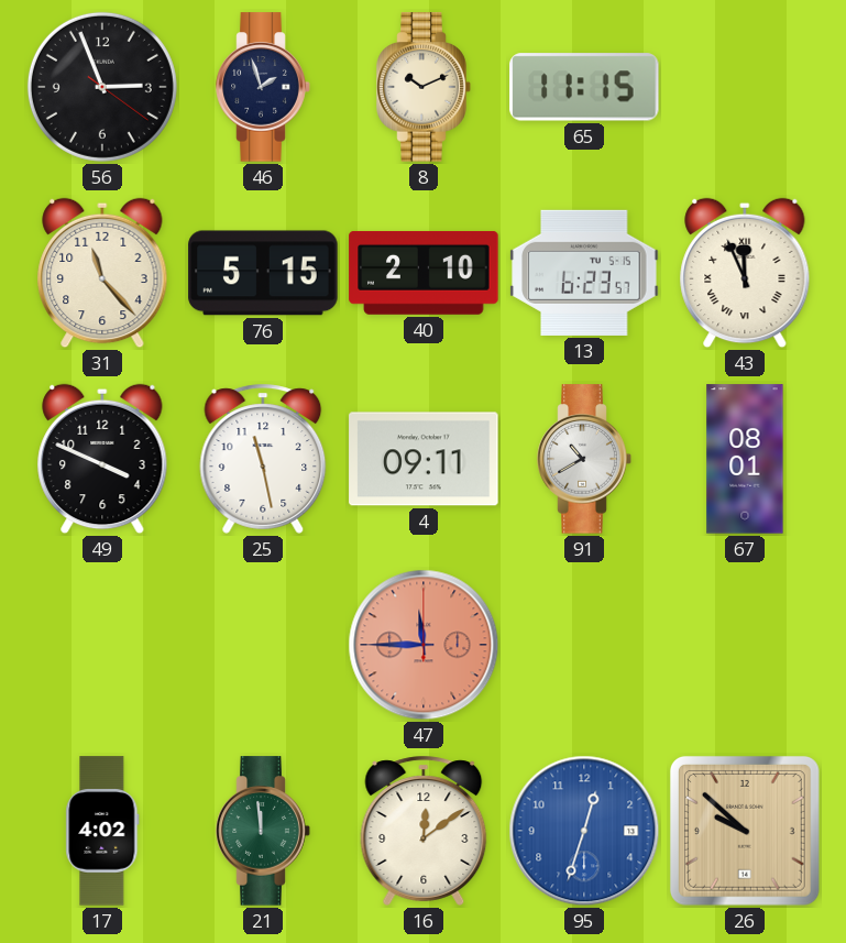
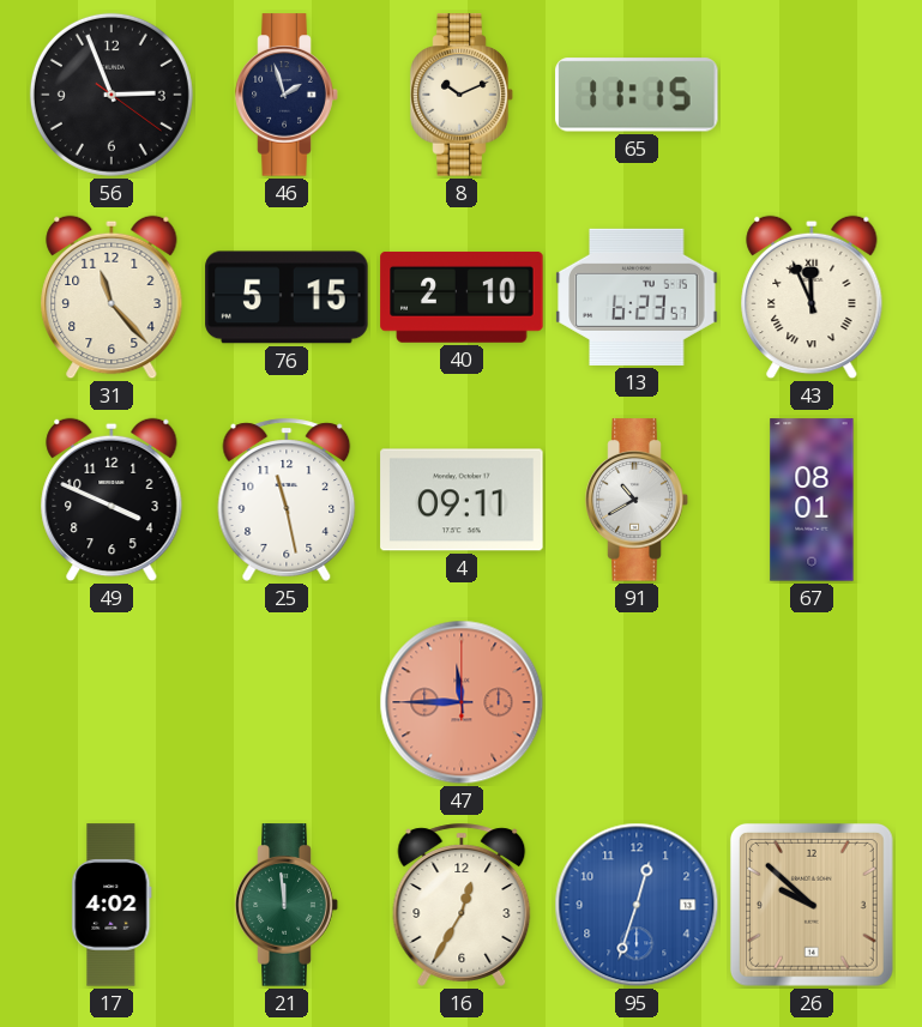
16: 12:09 -> 12:35
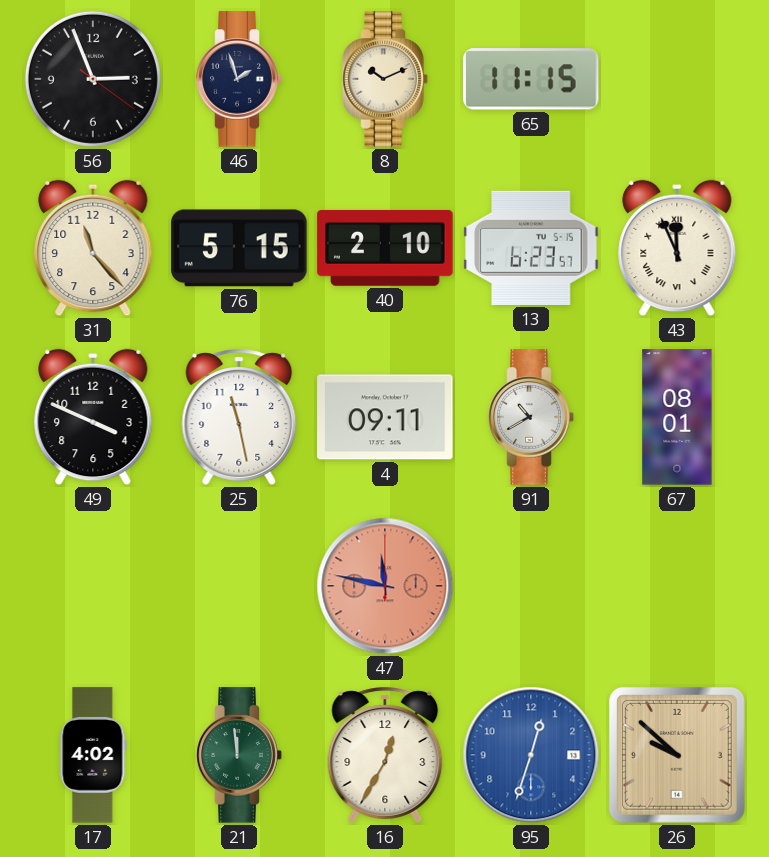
47: 11:45 -> 11:47
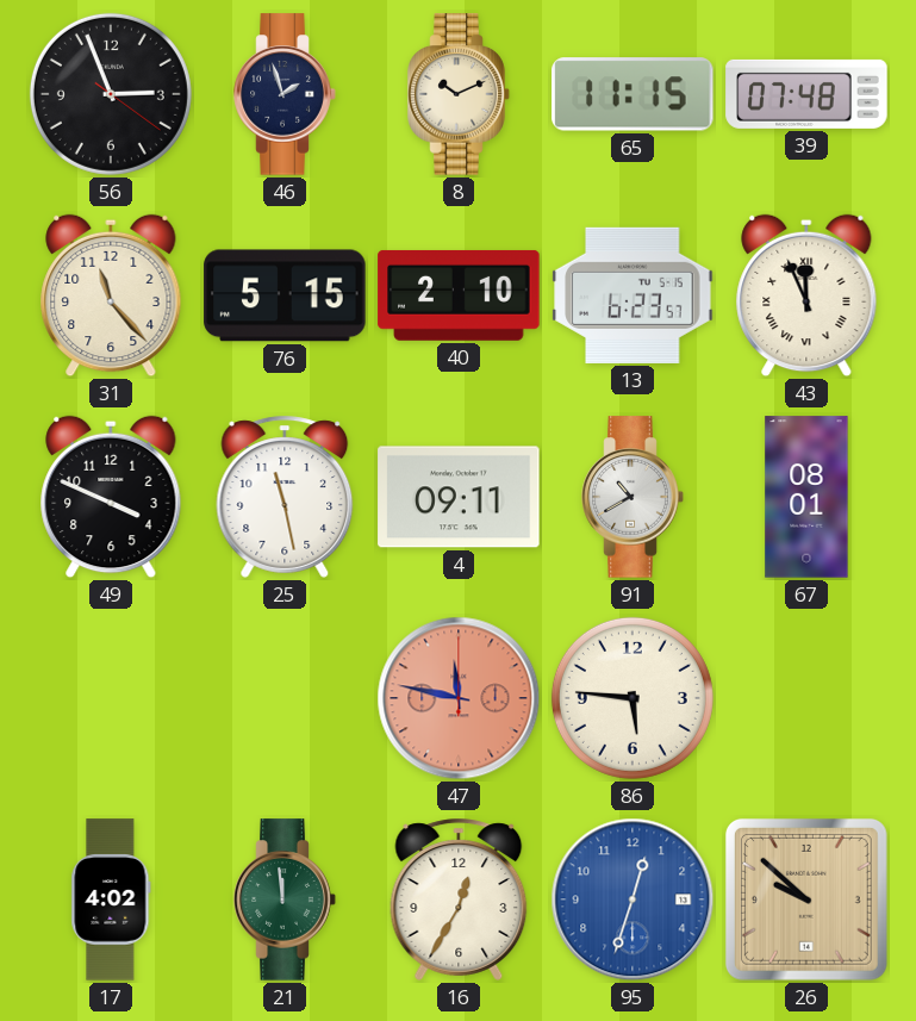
39: none -> 07:48
86: none -> 5:46
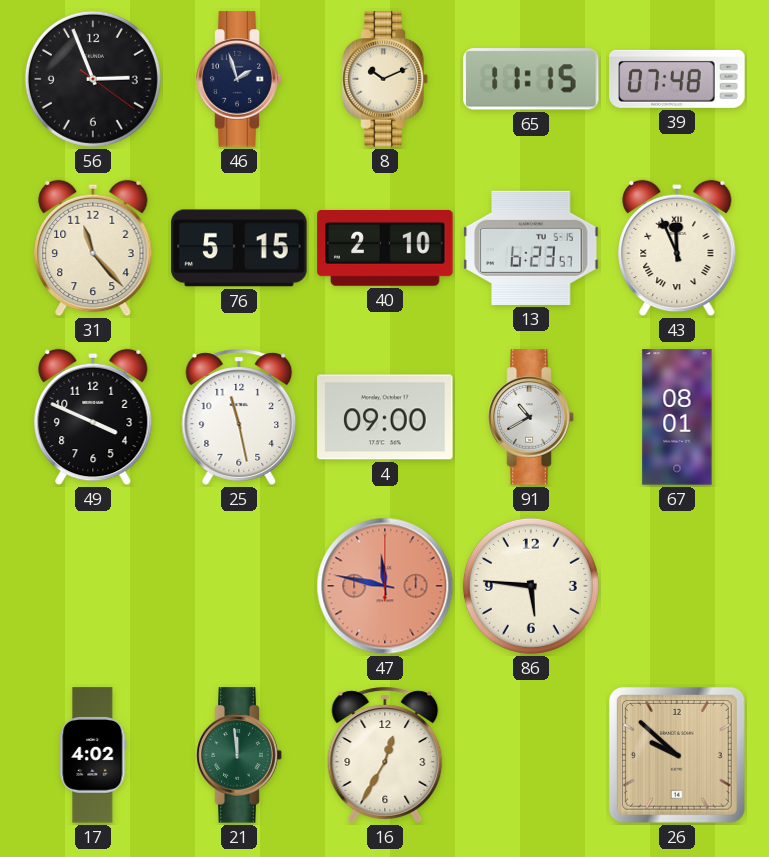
4: 09:11 -> 09:00
95: 12:33 -> none
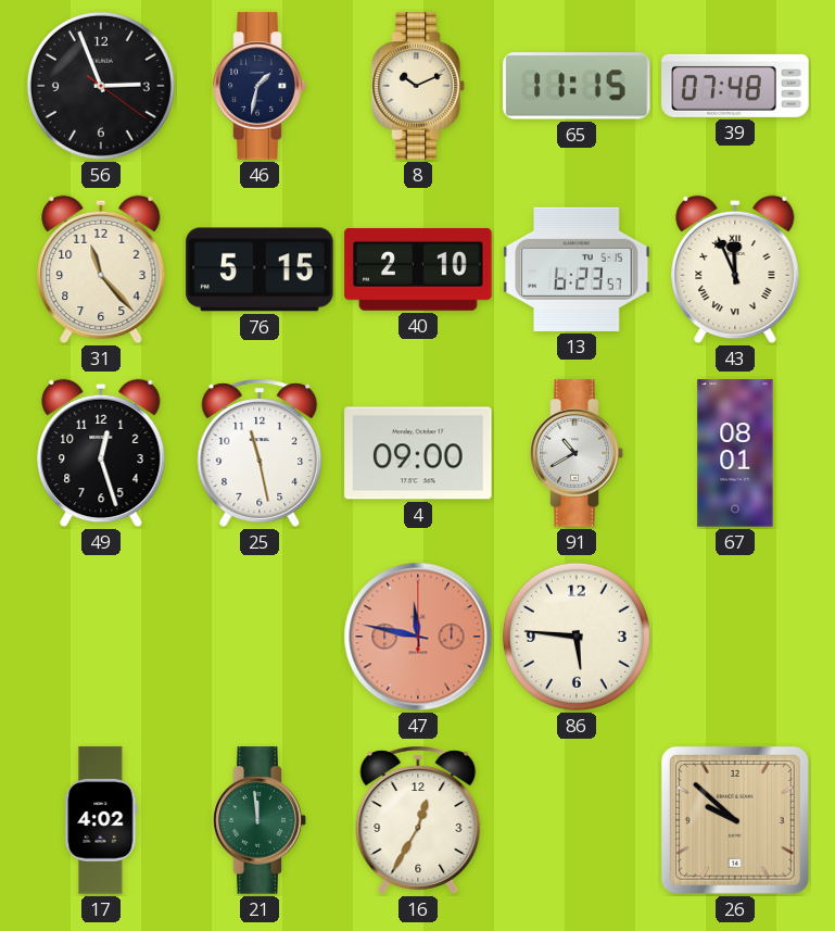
46: 1:57 -> 1:32
49: 3:49 -> 12:27
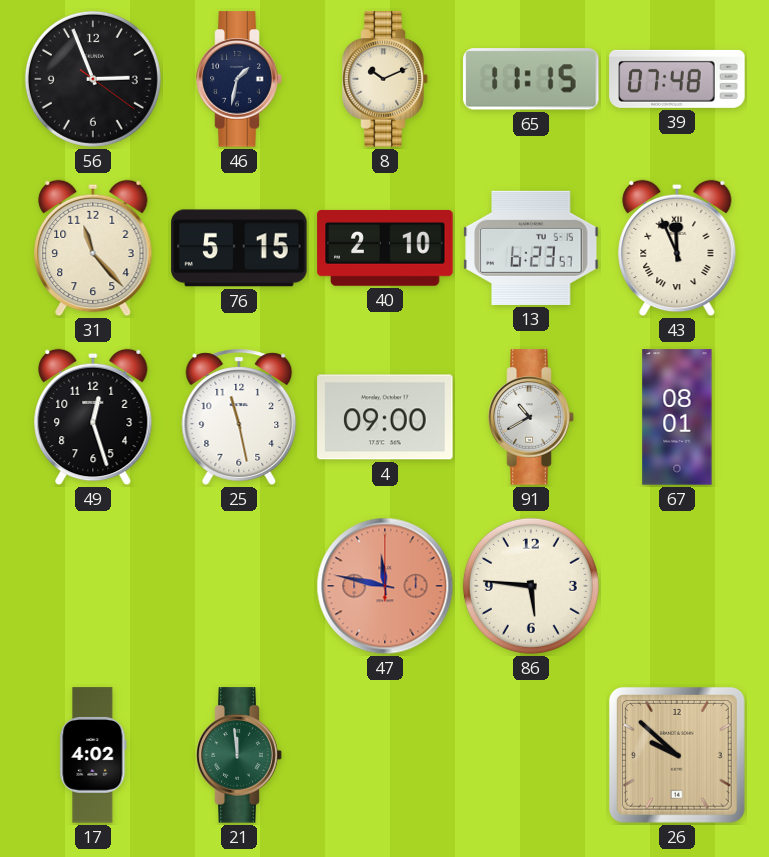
16: 12:35 -> none
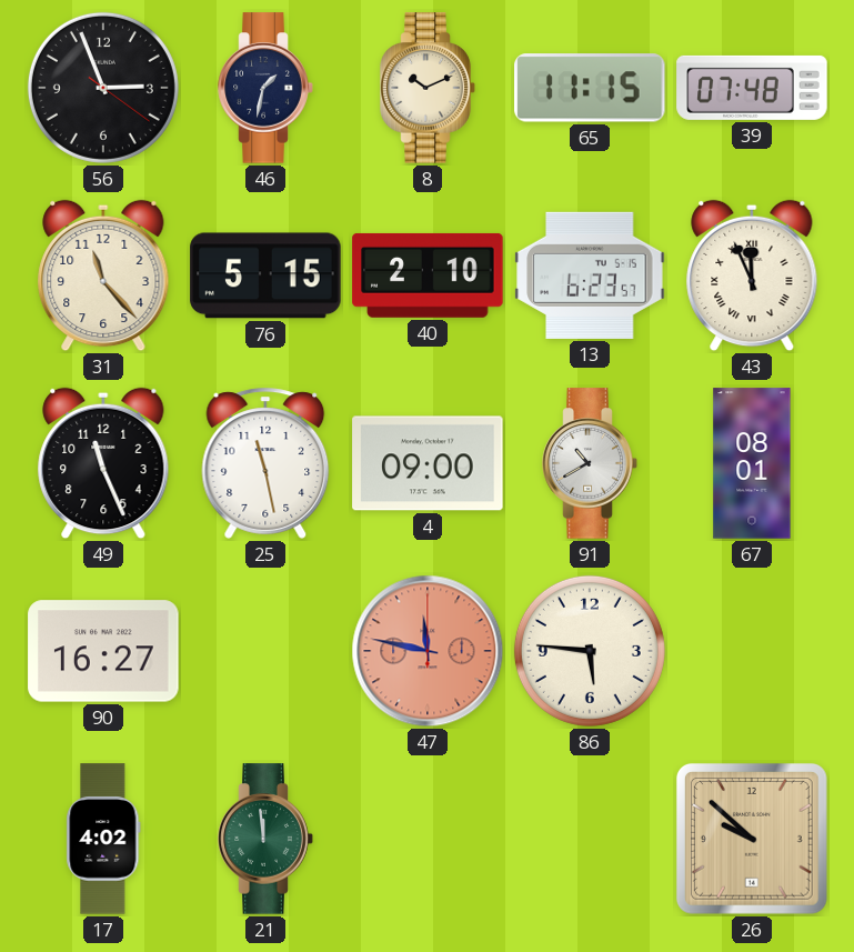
49: 12:27 -> 11:26
90: none -> 16:27
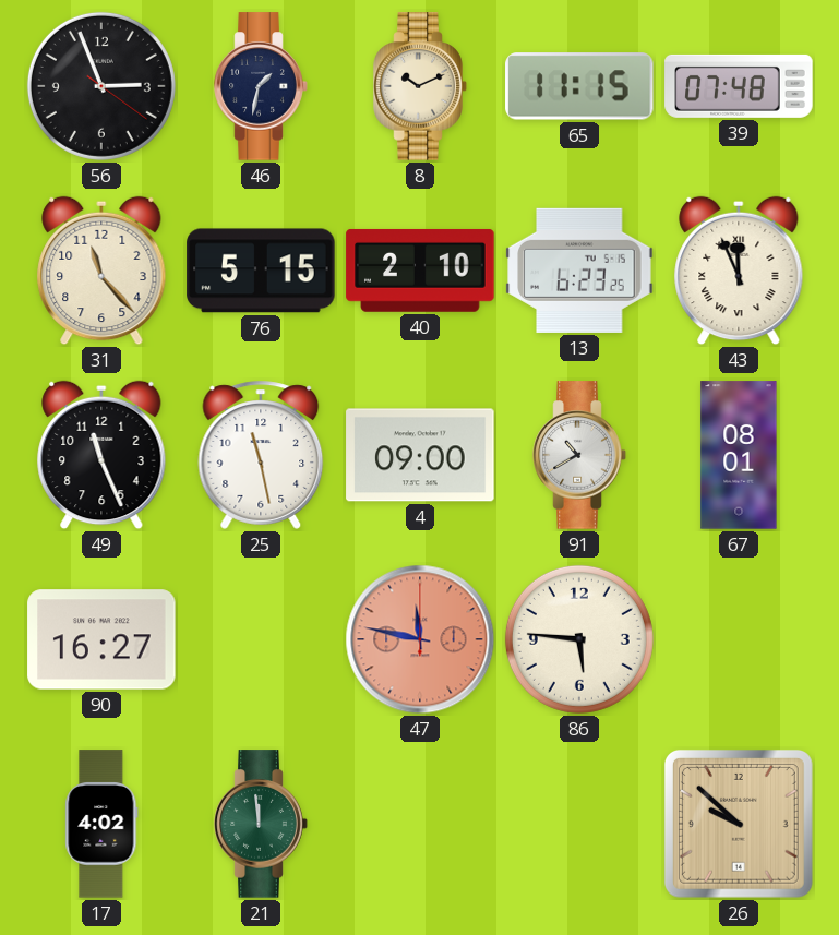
13: 6:23:57 -> 6:23:25
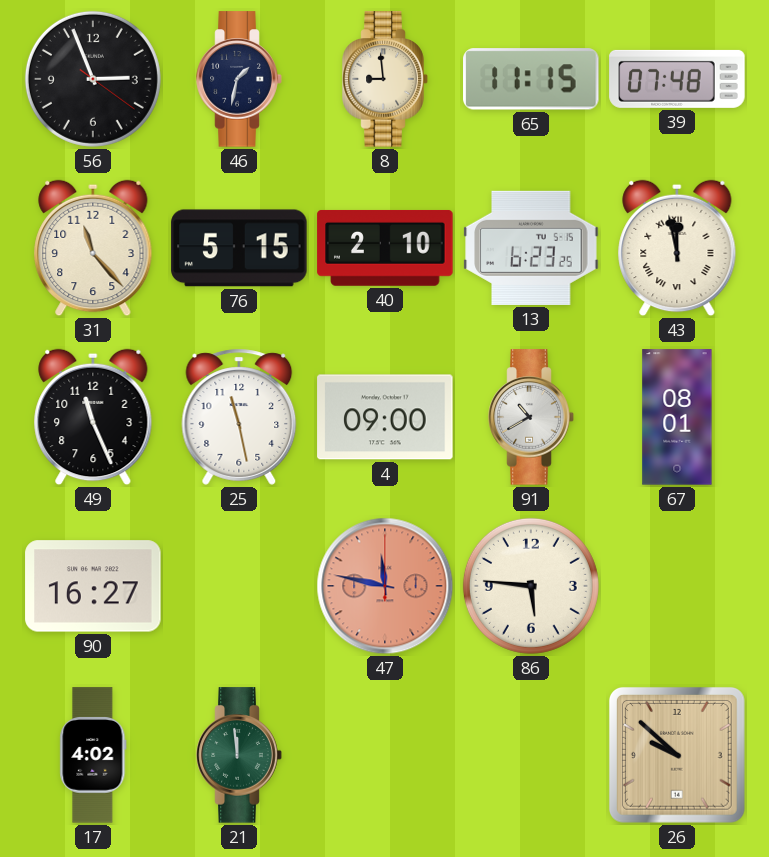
8: 10:11 -> 8:59
43: 11:56 -> 11:58
